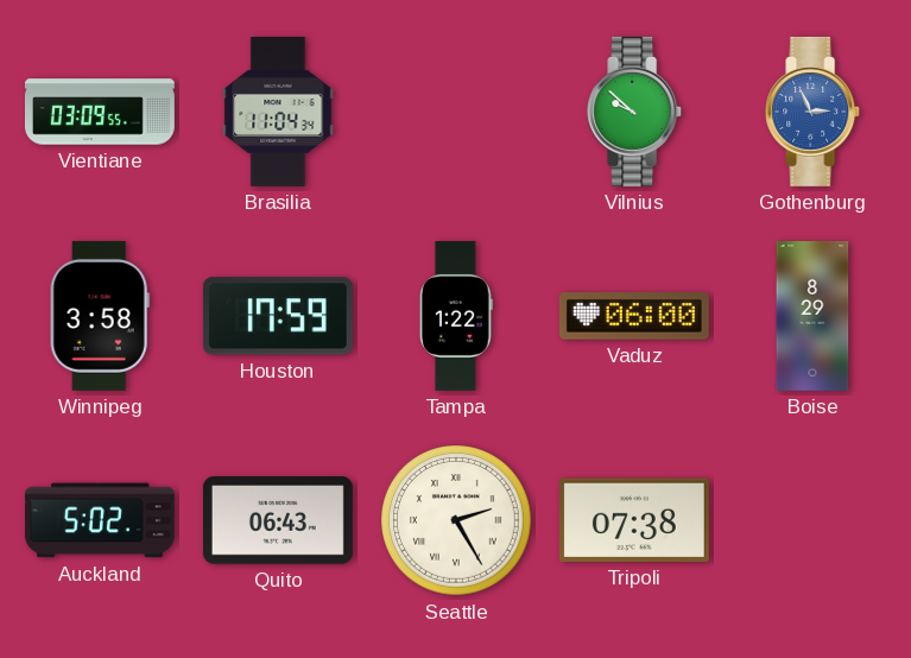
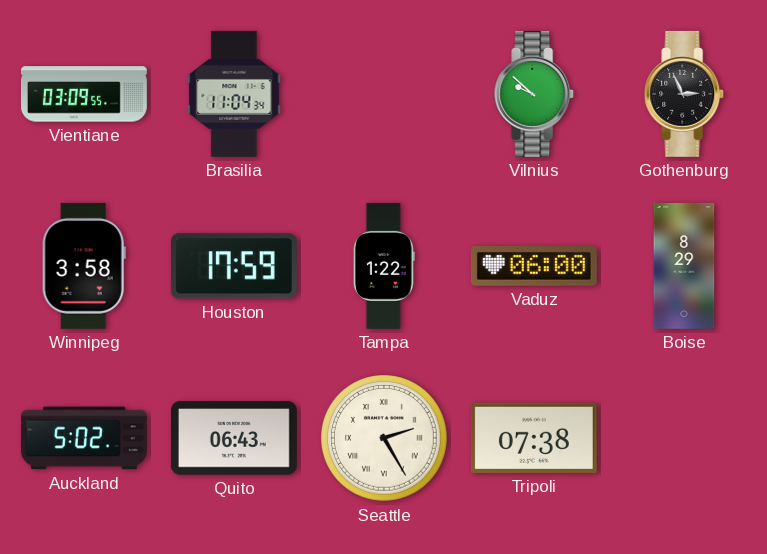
Gothenburg dial: blue -> black
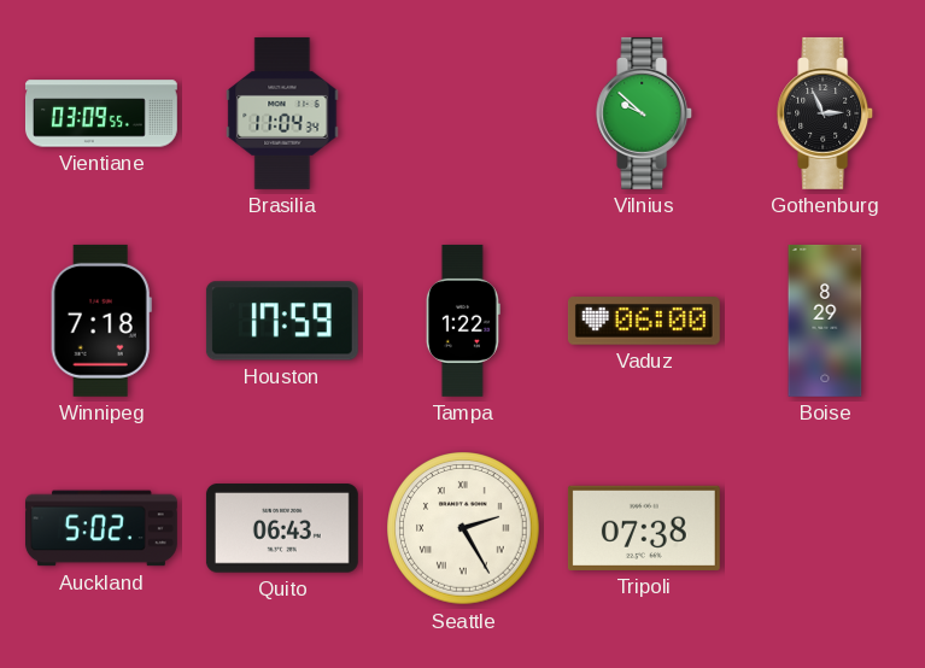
Winnipeg: 3:58 -> 7:18
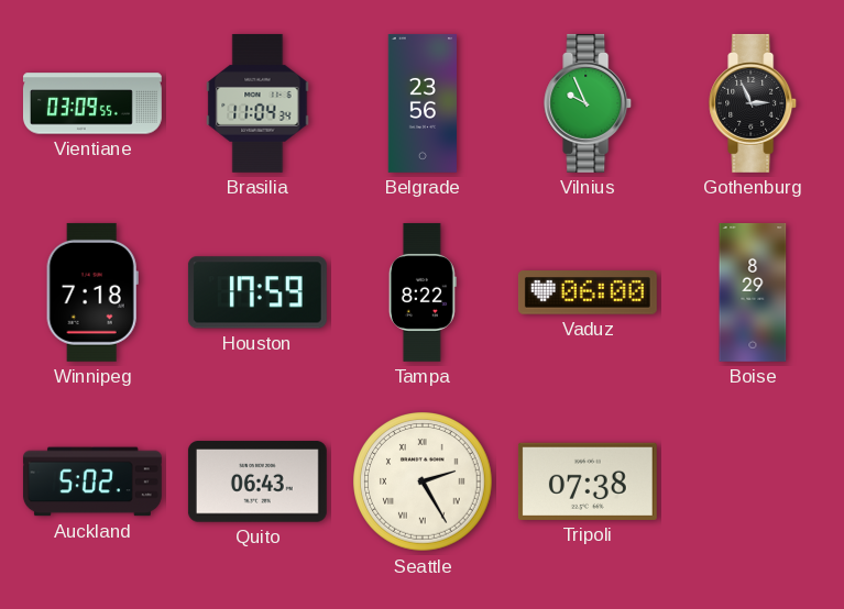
Belgrade: none -> 23:56
Vilnius: 9:52 -> 9:56
Tampa: 1:22 -> 8:22
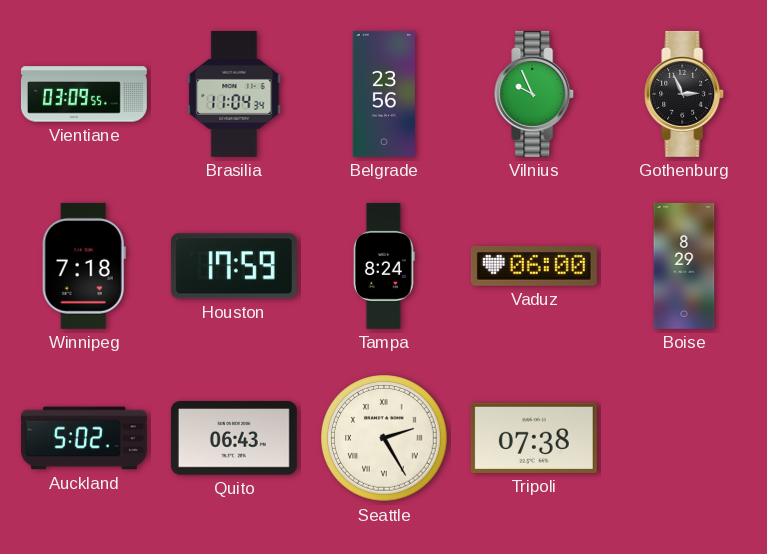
Tampa: 8:22 -> 8:24
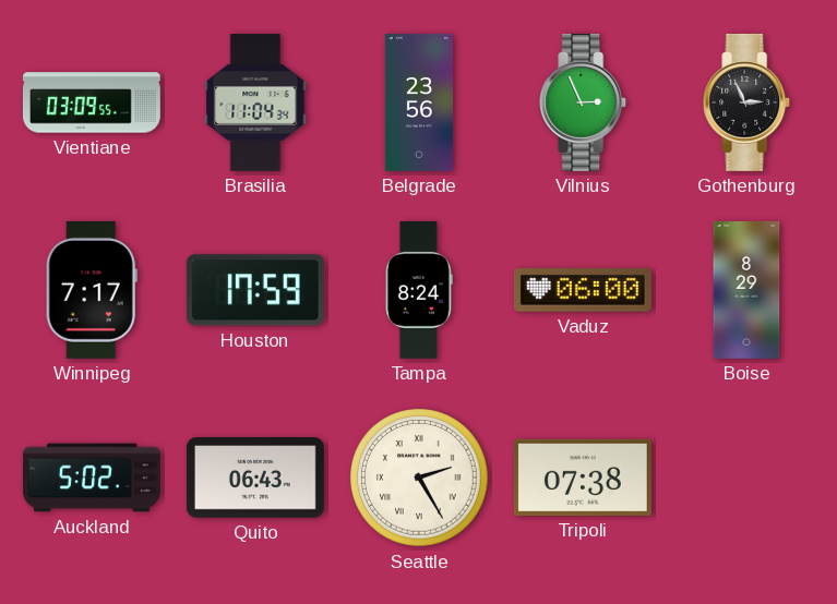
Vilnius: 9:56 -> 2:56
Winnipeg: 7:18 -> 7:17
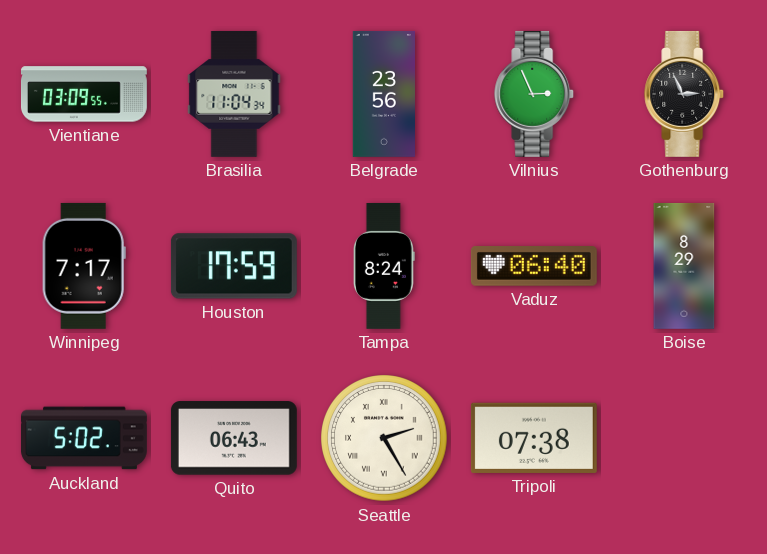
Vaduz: 06:00 -> 06:40
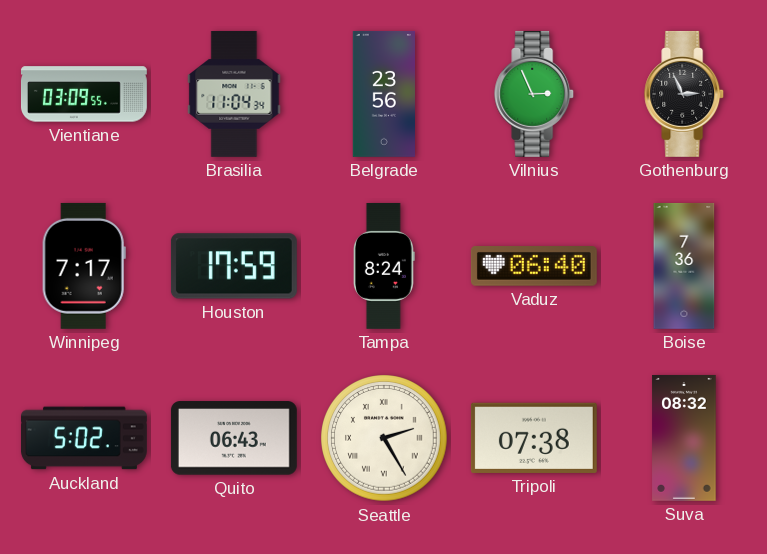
Boise: 8:29 -> 7:36
Suva: none -> 08:32
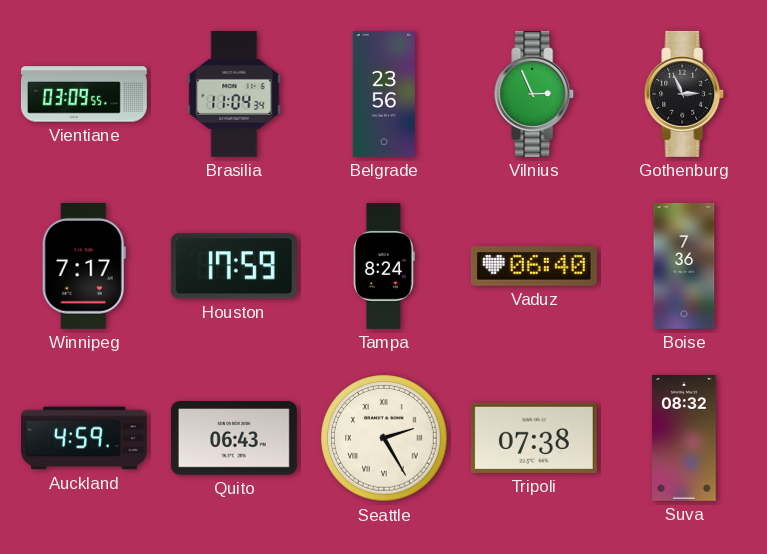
Auckland: 5:02 -> 4:59
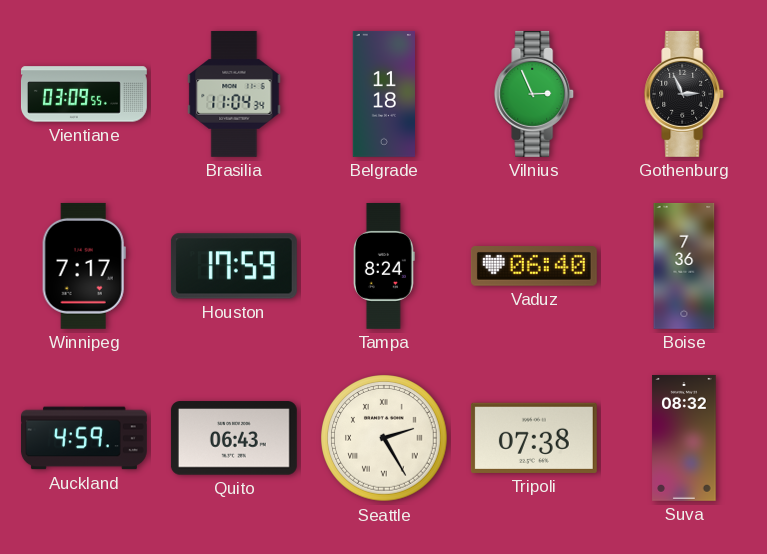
Belgrade: 23:56 -> 11:18
